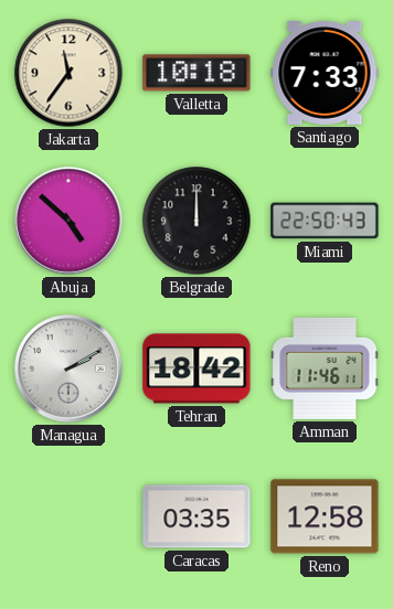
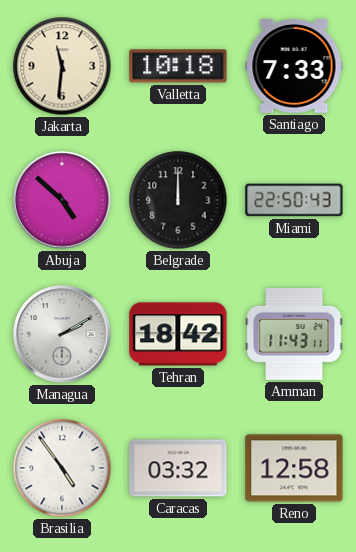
Jakarta: 11:36 -> 11:31
Amman: 11:46 -> 11:43
Brasilia: none -> 4:54
Caracas: 03:35 -> 03:32
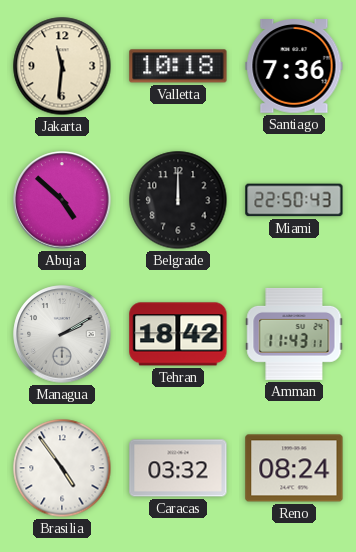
Santiago: 7:33 -> 7:36
Reno: 12:58 -> 08:24
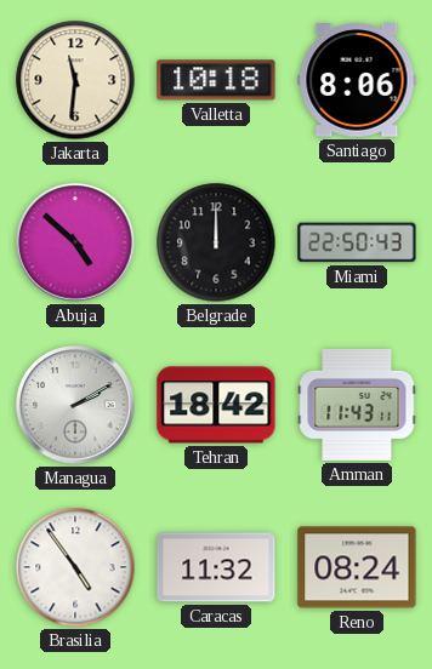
Santiago: 7:36 -> 8:06
Caracas: 03:32 -> 11:32
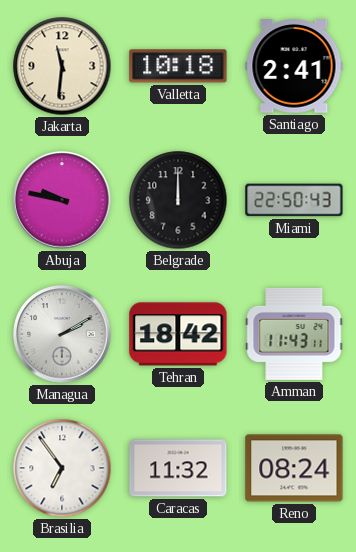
Santiago: 8:06 -> 2:41
Abuja: 4:52 -> 9:47
Brasilia: 4:54 -> 6:54
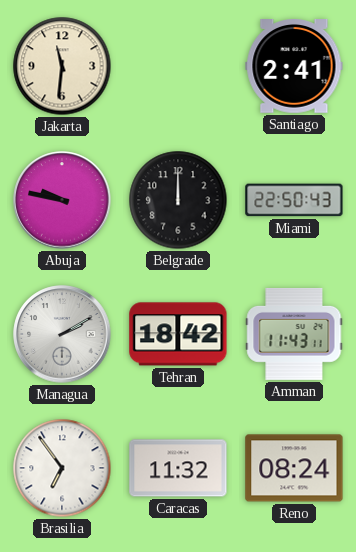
Valletta: 10:18 -> none
